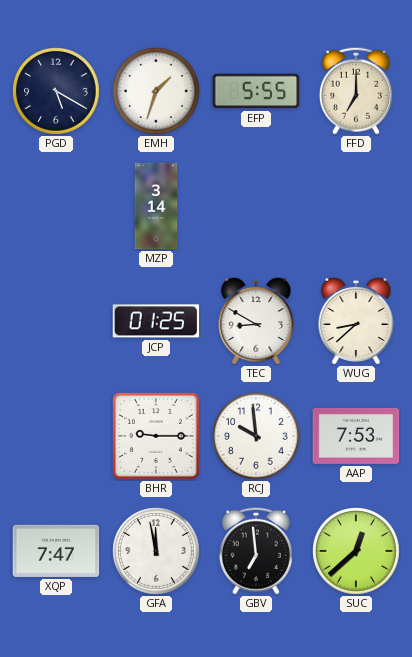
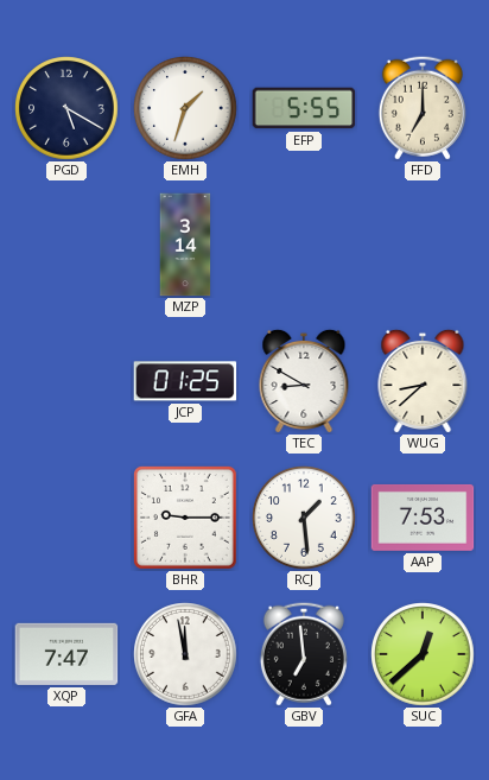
RCJ: 9:59 -> 1:29
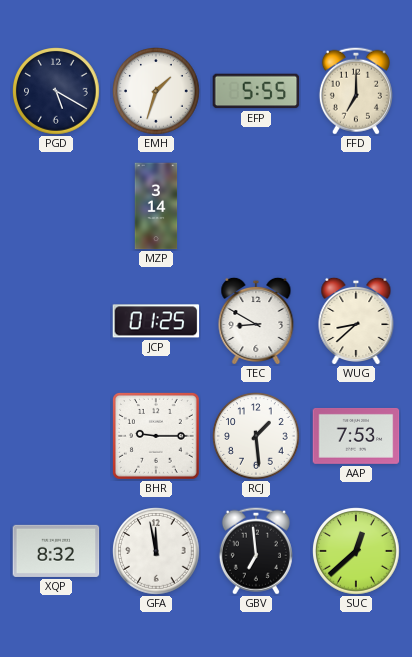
XQP: 7:47 -> 8:32
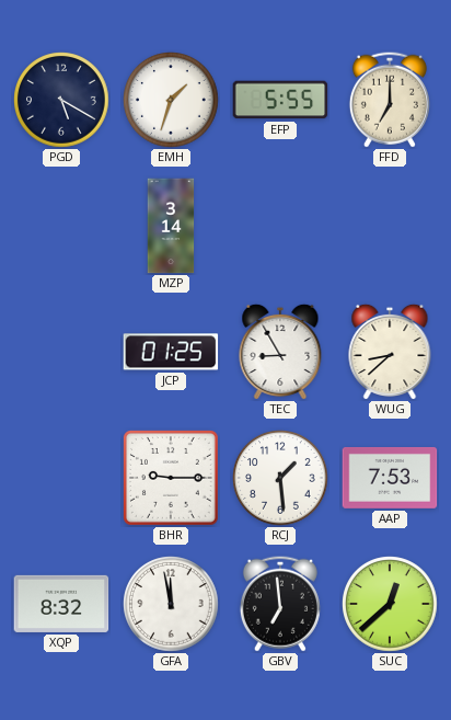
TEC: 8:50 -> 8:55
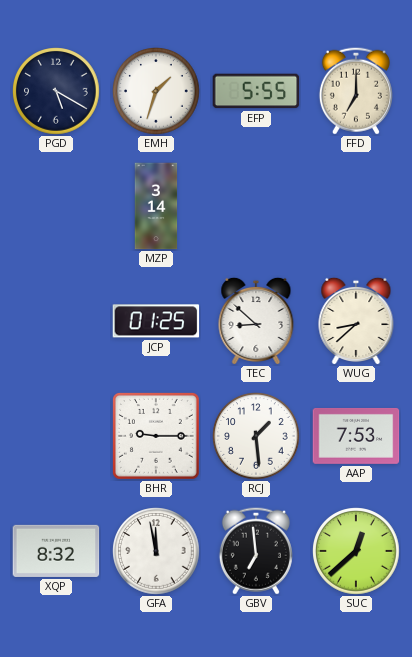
TEC: 8:55 -> 8:52
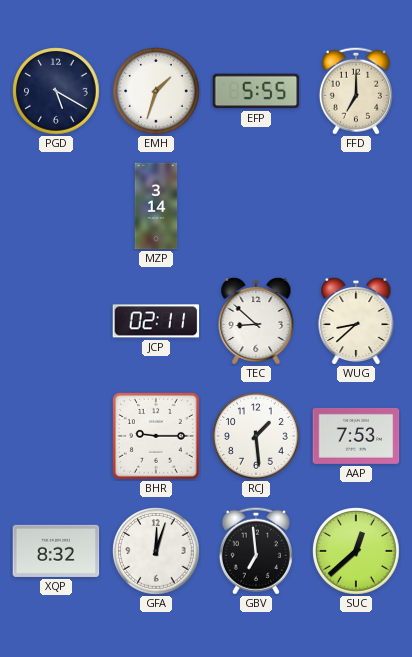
JCP: 01:25 -> 02:11
GFA: 11:58 -> 12:03
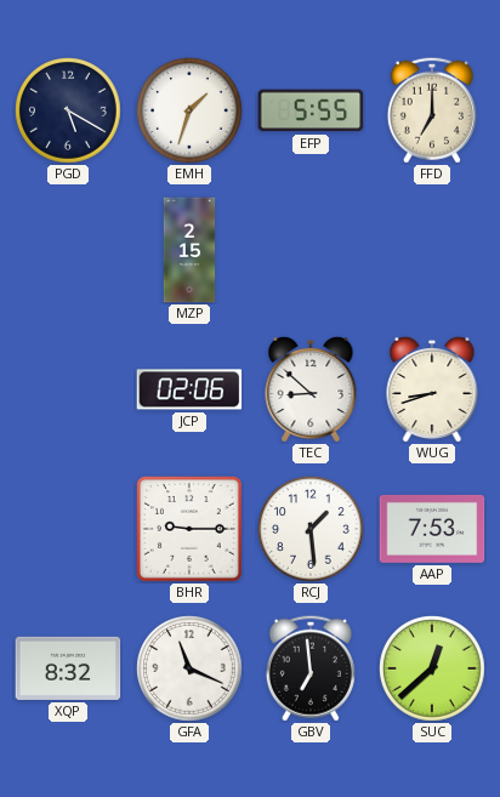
MZP: 3:14 -> 2:15
JCP: 02:11 -> 02:06
WUG: 8:38 -> 8:42
GFA: 12:03 -> 11:19
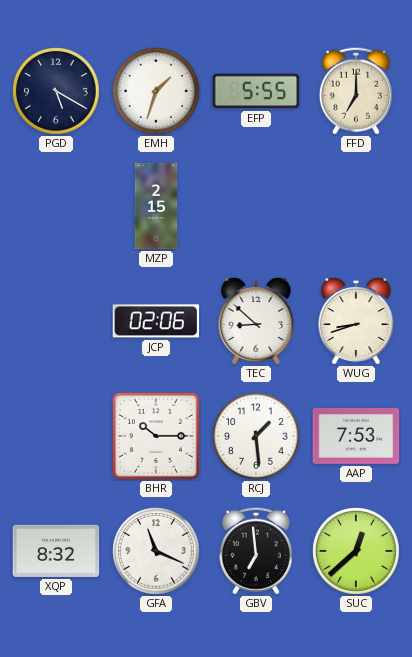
BHR: 9:15 -> 10:15
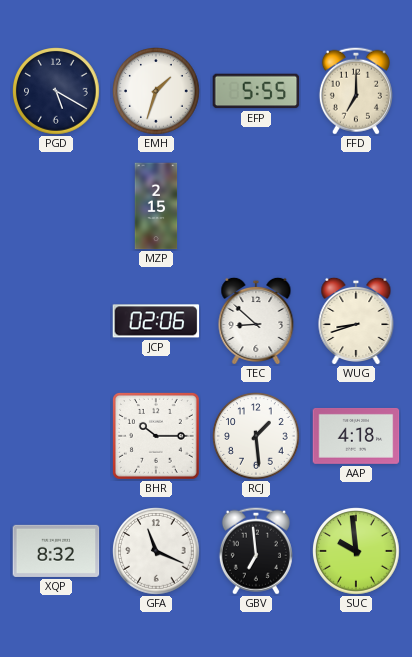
AAP: 7:53 -> 4:18
SUC: 12:38 -> 9:59
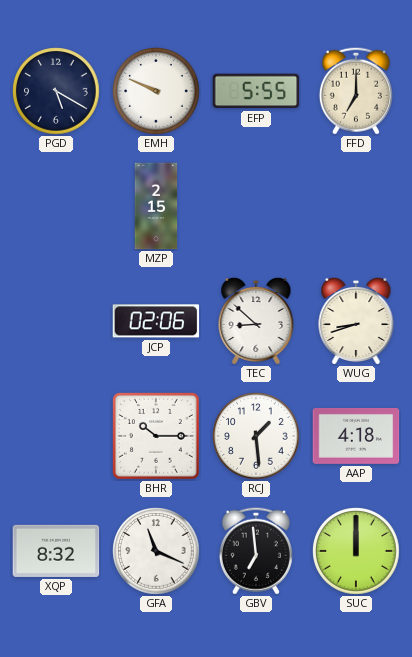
EMH: 1:33 -> 9:49
SUC: 9:59 -> 12:00
